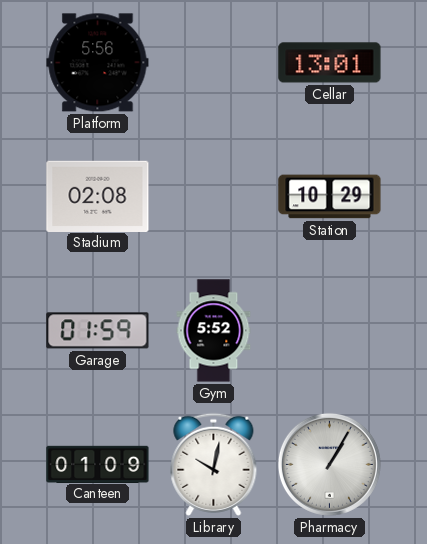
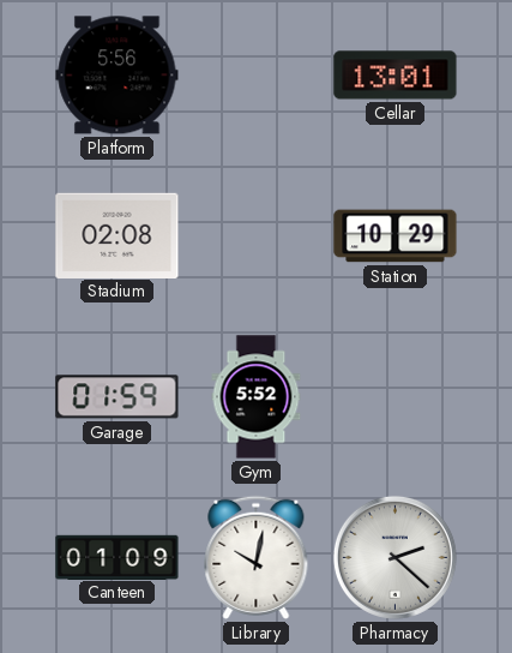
Pharmacy: 1:05 -> 2:22
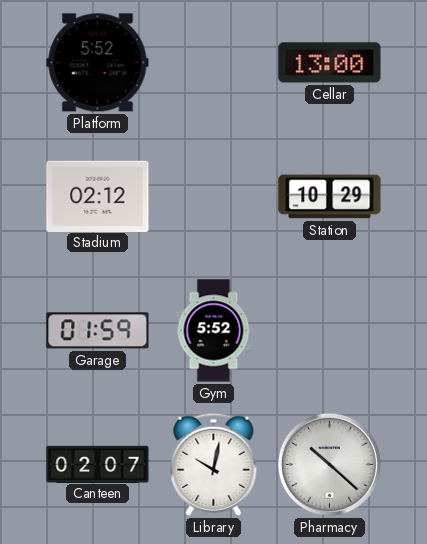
Platform: 5:56 -> 5:52
Cellar: 13:01 -> 13:00
Stadium: 02:08 -> 02:12
Canteen: 01:09 -> 02:07
Pharmacy: 2:22 -> 10:22
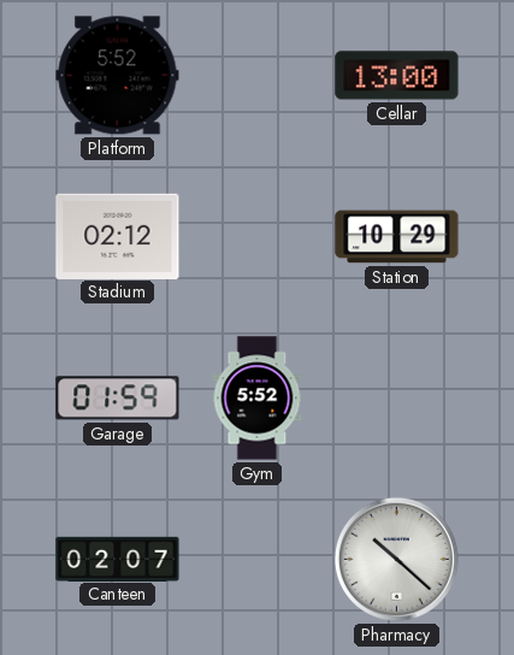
Library: 10:02 -> none
